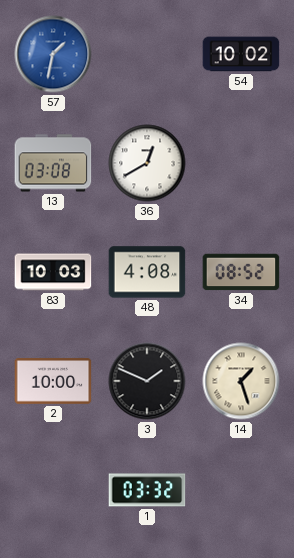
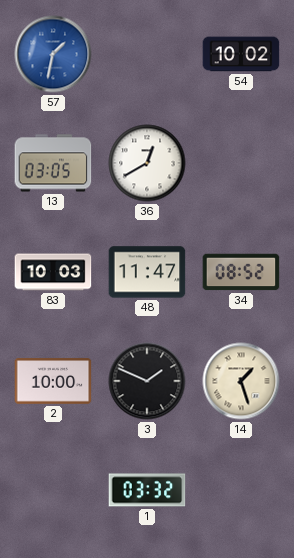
13: 03:08 -> 03:05
48: 4:08 -> 11:47
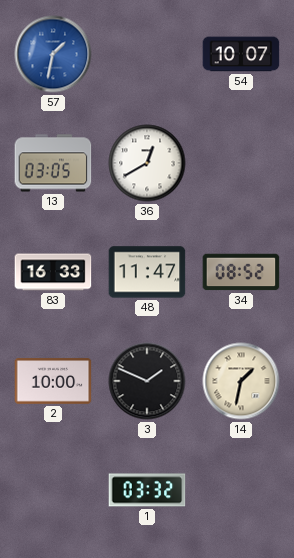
54: 10:02 -> 10:07
83: 10:03 -> 16:33
14: 1:27 -> 1:32
